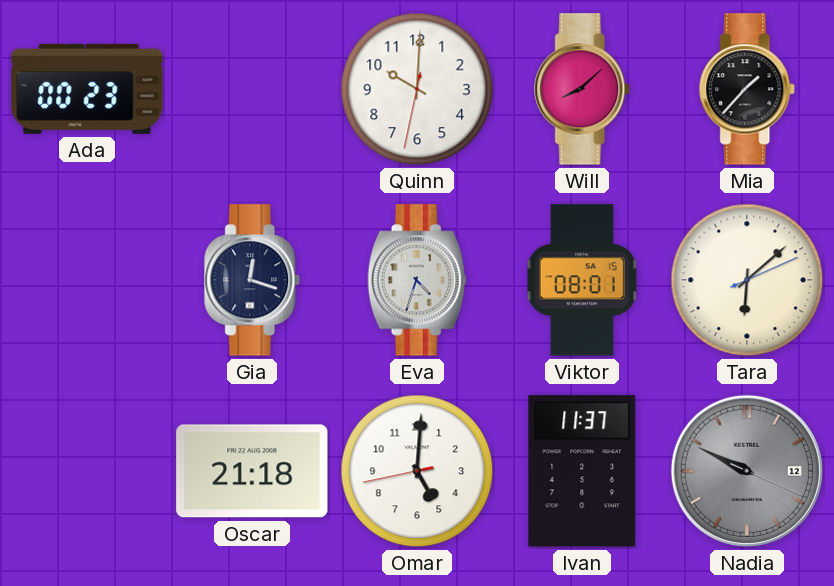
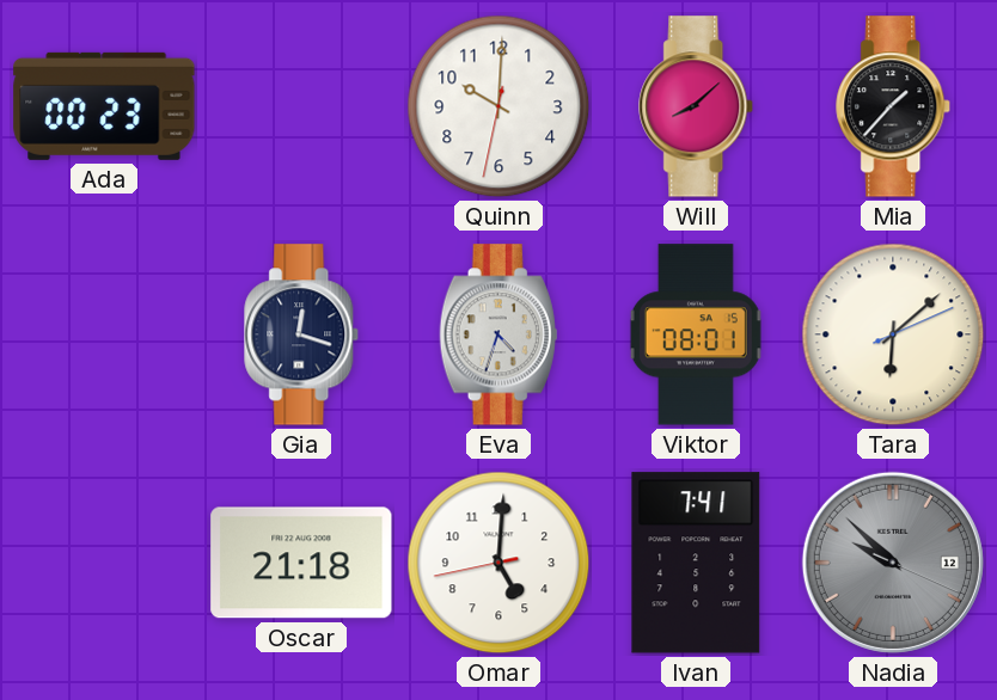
Ivan: 11:37 -> 7:41
Nadia: 9:49 -> 9:52
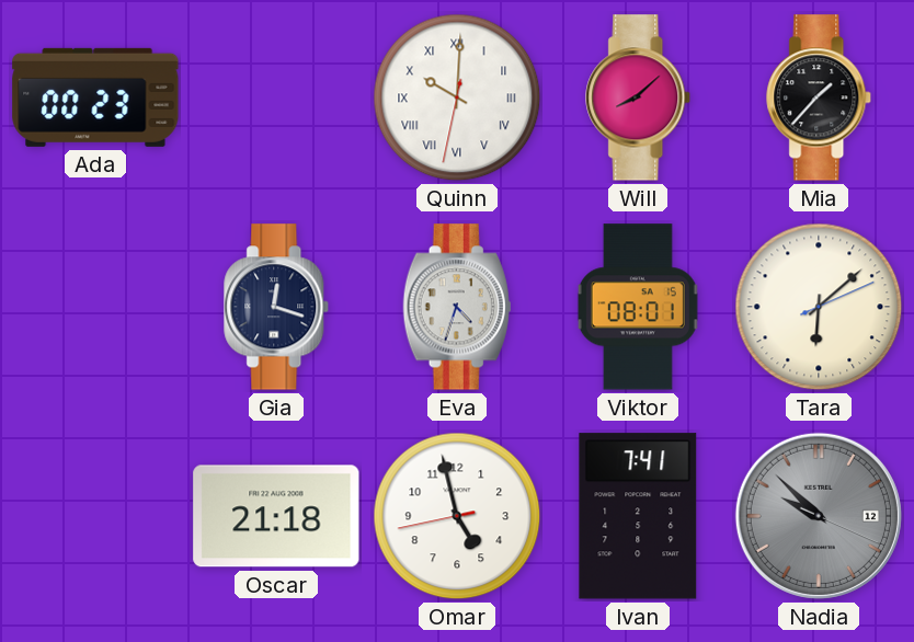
Quinn numerals: Arabic -> Roman
Omar: 5:00 -> 4:57
